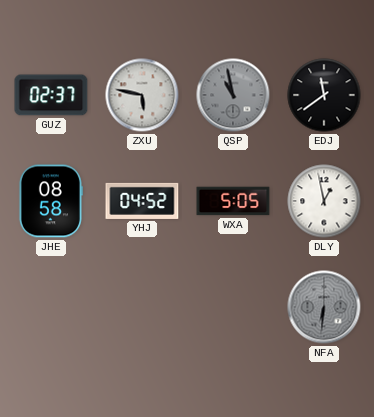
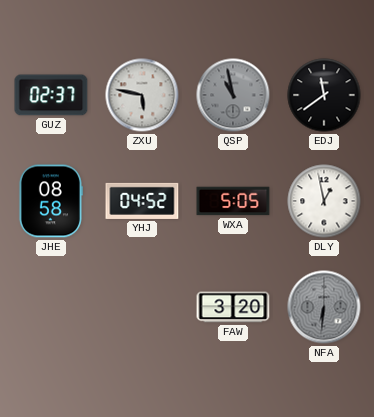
FAW: none -> 3:20
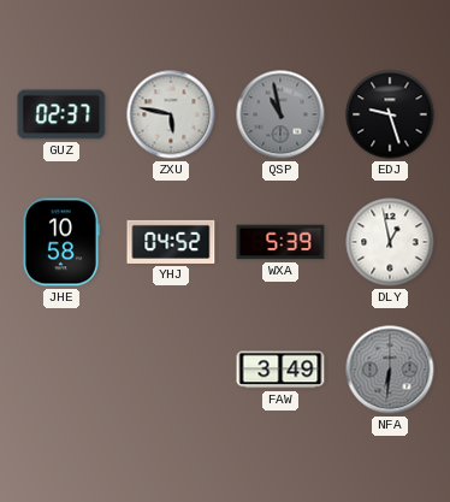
EDJ: 11:39 -> 9:27
JHE: 08:58 -> 10:58
WXA: 5:05 -> 5:39
FAW: 3:20 -> 3:49
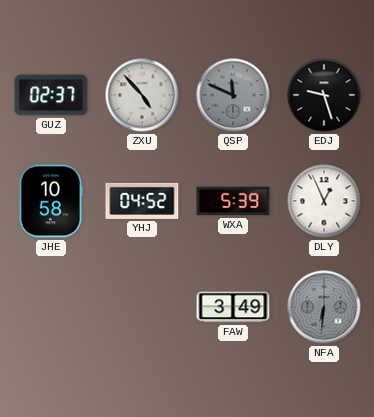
ZXU: 5:47 -> 4:53
QSP: 10:58 -> 11:49
DLY: 12:58 -> 12:56
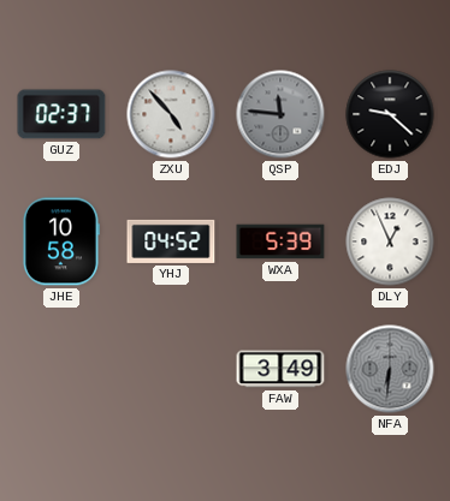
QSP: 11:49 -> 11:46
EDJ: 9:27 -> 9:22
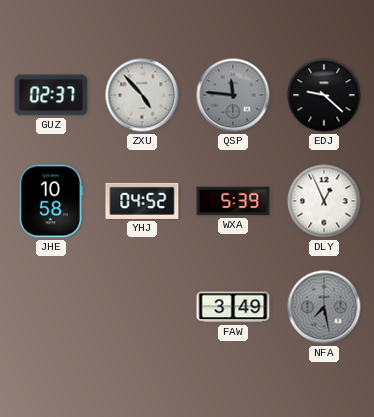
NFA: 6:31 -> 7:28
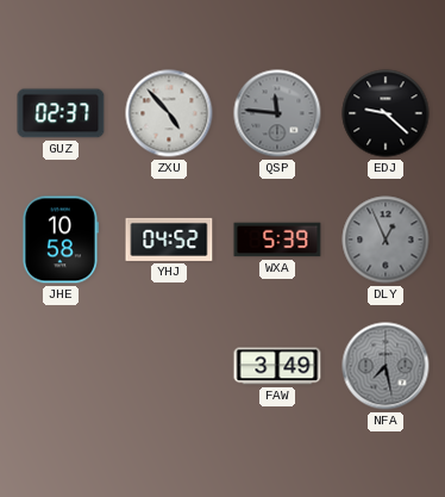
DLY dial: white -> grey
